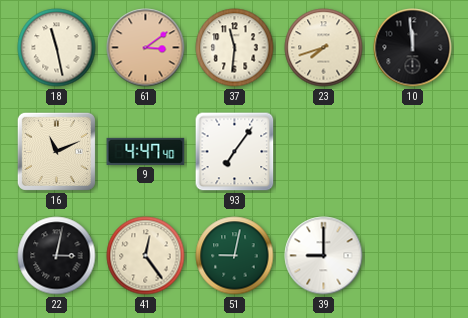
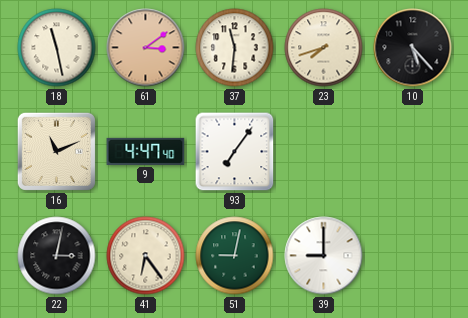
10: 11:59 -> 5:23
41: 12:24 -> 6:24
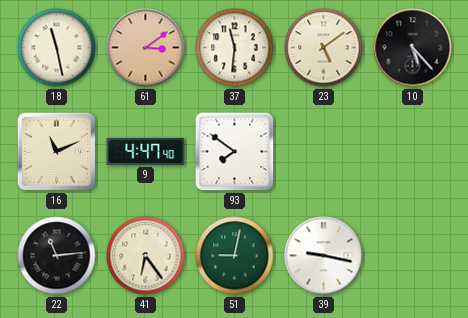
23: 7:42 -> 5:09
93: 7:06 -> 7:51
22: 3:02 -> 11:14
39: 9:00 -> 9:17
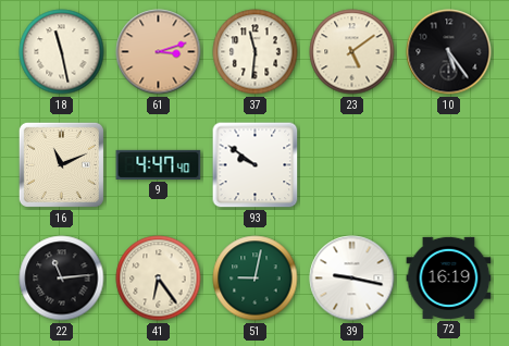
61: 3:09 -> 3:12
10: 5:23 -> 5:24
93: 7:51 -> 9:51
72: none -> 16:19
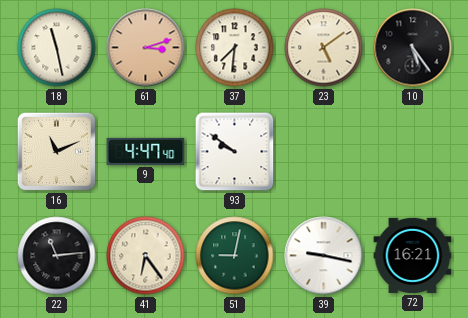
37: 11:31 -> 7:31
72: 16:19 -> 16:21
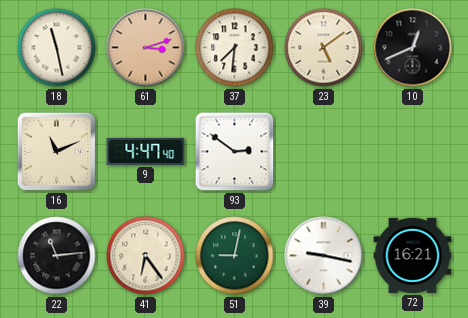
10: 5:24 -> 12:41
93: 9:51 -> 2:51
